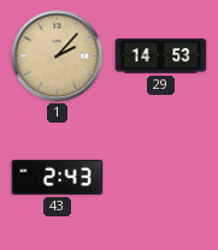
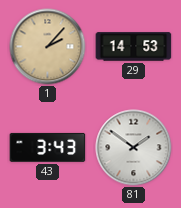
43: 2:43 -> 3:43
81: none -> 1:51
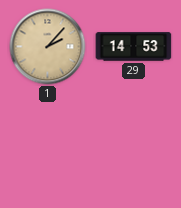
43: 3:43 -> none
81: 1:51 -> none
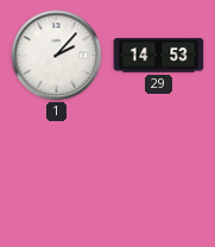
1 dial: champagne -> white
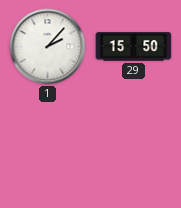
29: 14:53 -> 15:50
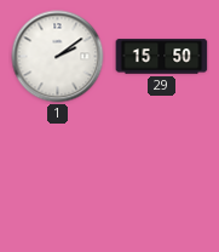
1: 2:07 -> 2:09
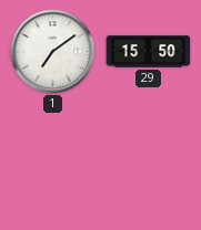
1: 2:09 -> 7:09
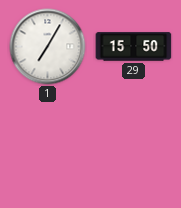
1: 7:09 -> 7:05
